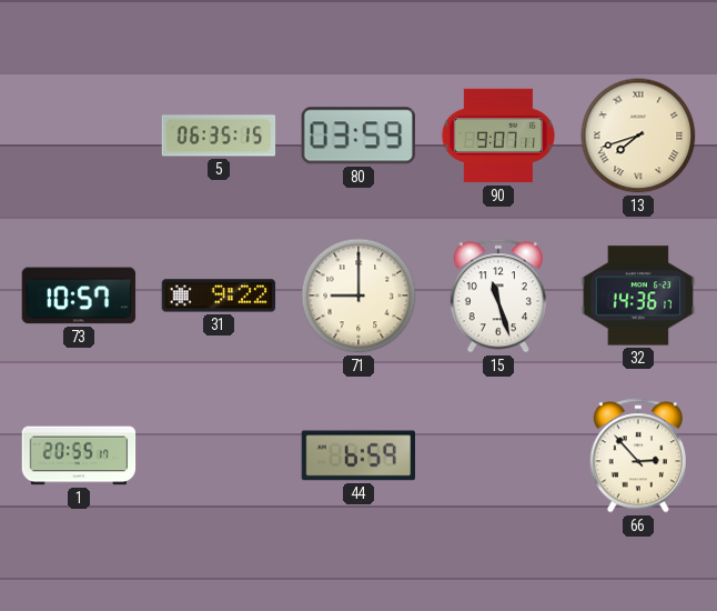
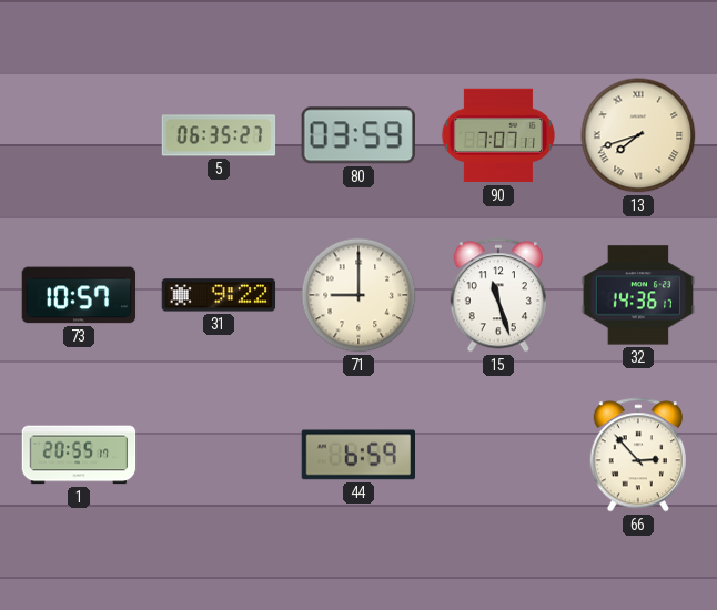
5: 06:35:15 -> 06:35:27
90: 9:07 -> 7:07
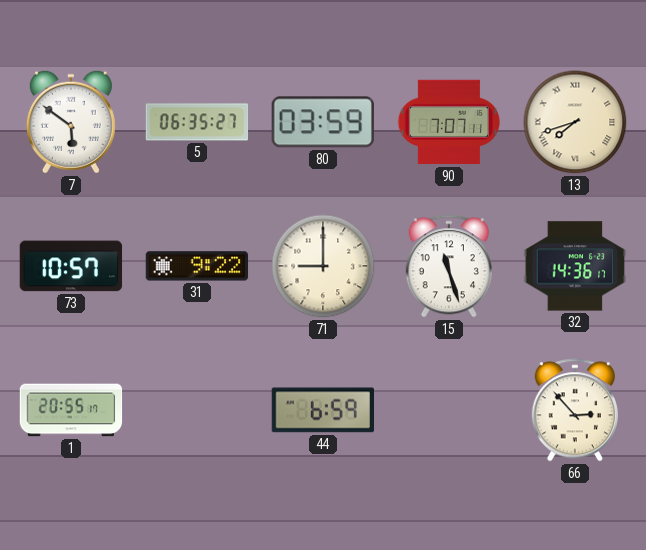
7: none -> 5:51
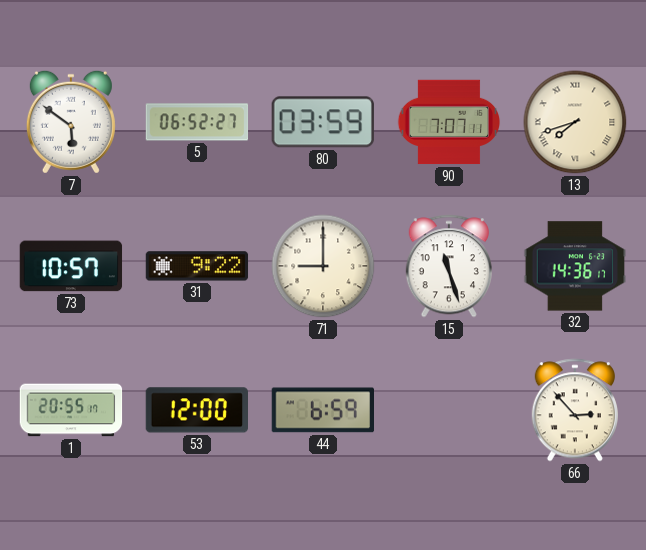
5: 06:35 -> 06:52
53: none -> 12:00
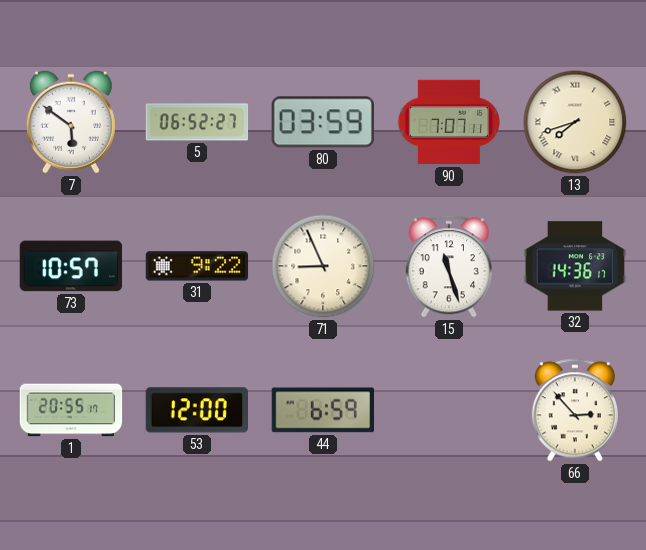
71: 9:00 -> 8:56
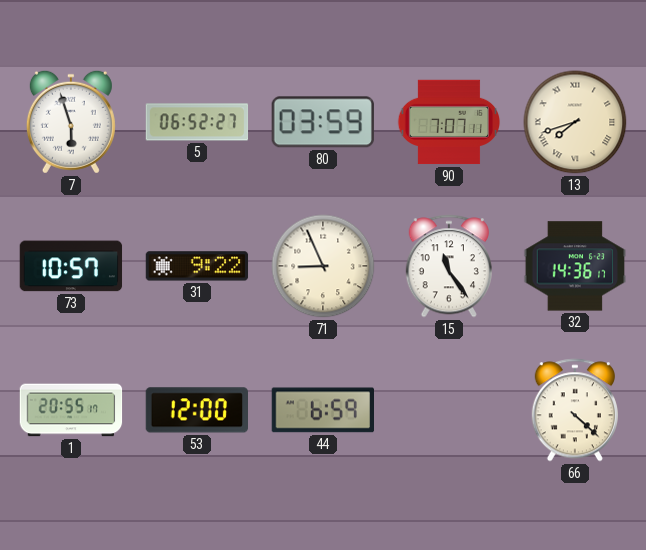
7: 5:51 -> 5:57
15: 11:27 -> 11:24
66: 2:53 -> 4:22
